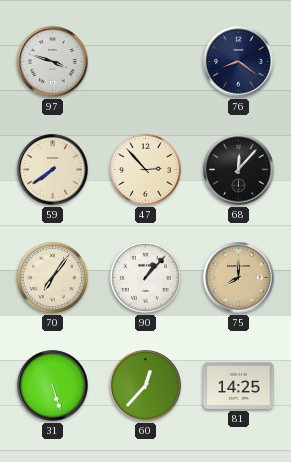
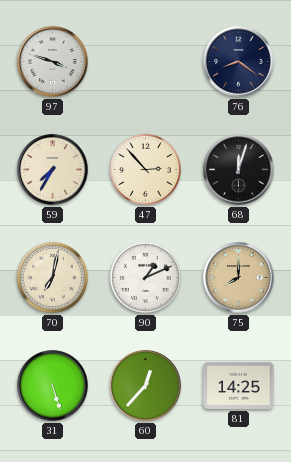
59: 7:39 -> 7:35
68: 12:07 -> 12:03
70: 7:06 -> 7:02
90: 1:07 -> 1:11
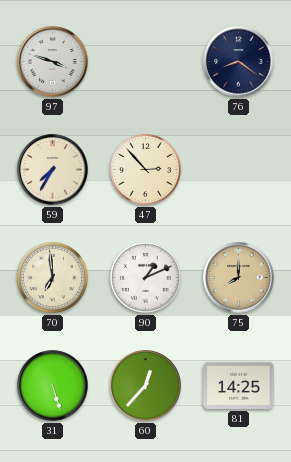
68: 12:03 -> none
70: 7:02 -> 6:59
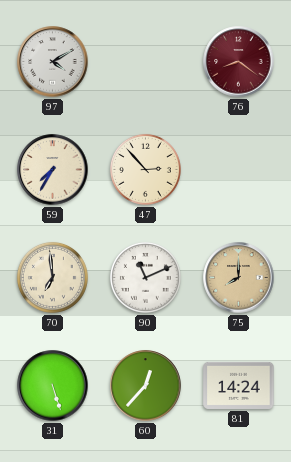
97: 3:48 -> 4:10
76 dial: navy -> burgundy
90: 1:11 -> 11:11
81: 14:25 -> 14:24
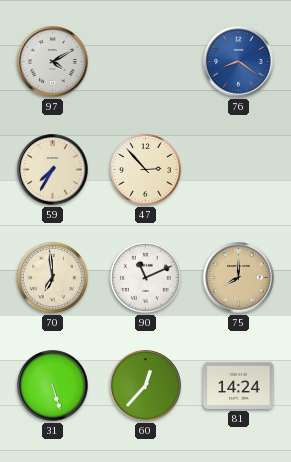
76 dial: burgundy -> blue
